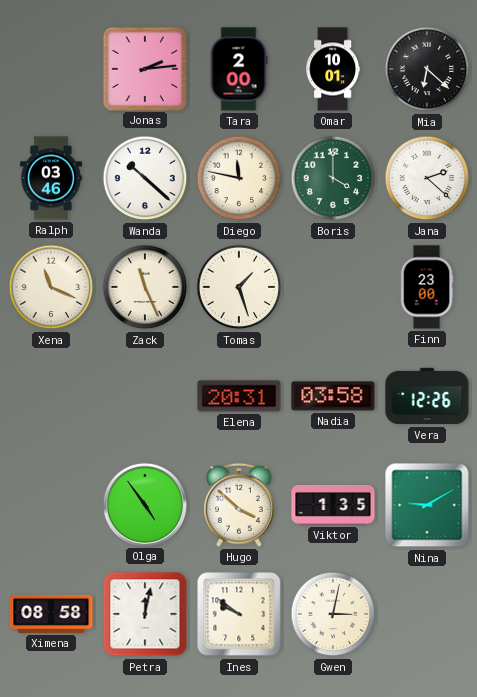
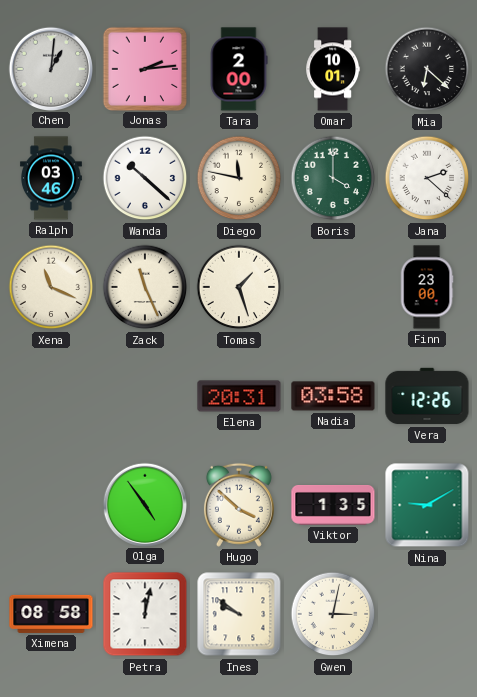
Chen: none -> 1:01
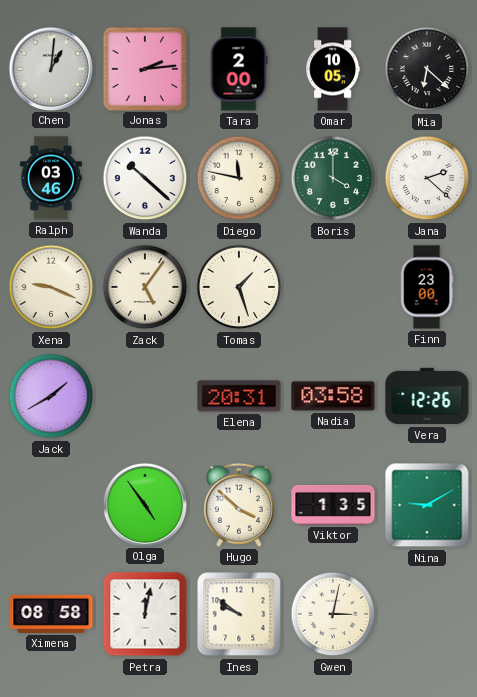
Omar: 10:01 -> 10:05
Xena: 11:19 -> 9:19
Zack: 11:26 -> 5:06
Jack: none -> 1:40
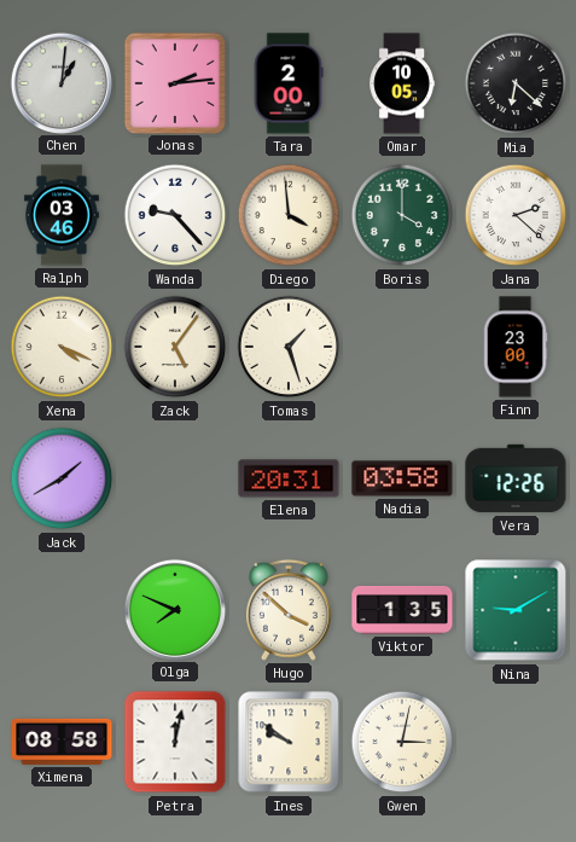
Wanda: 10:22 -> 9:23
Diego: 11:47 -> 3:59
Xena: 9:19 -> 4:19
Olga: 4:54 -> 7:49
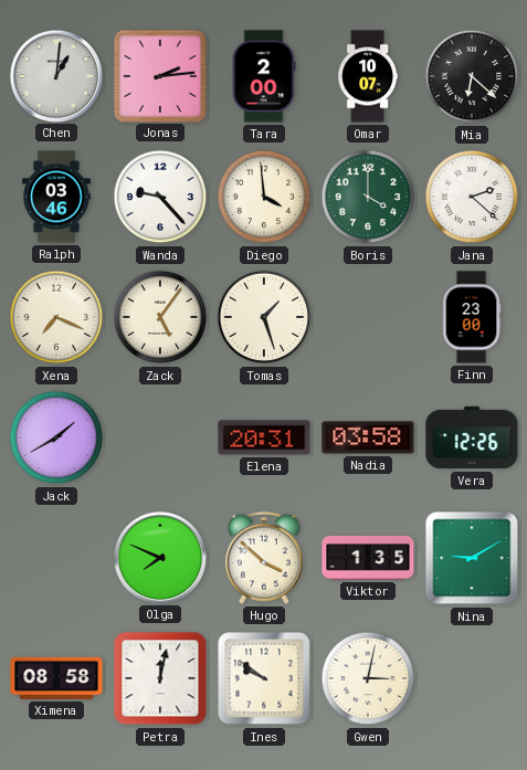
Omar: 10:05 -> 10:07
Xena: 4:19 -> 7:19
